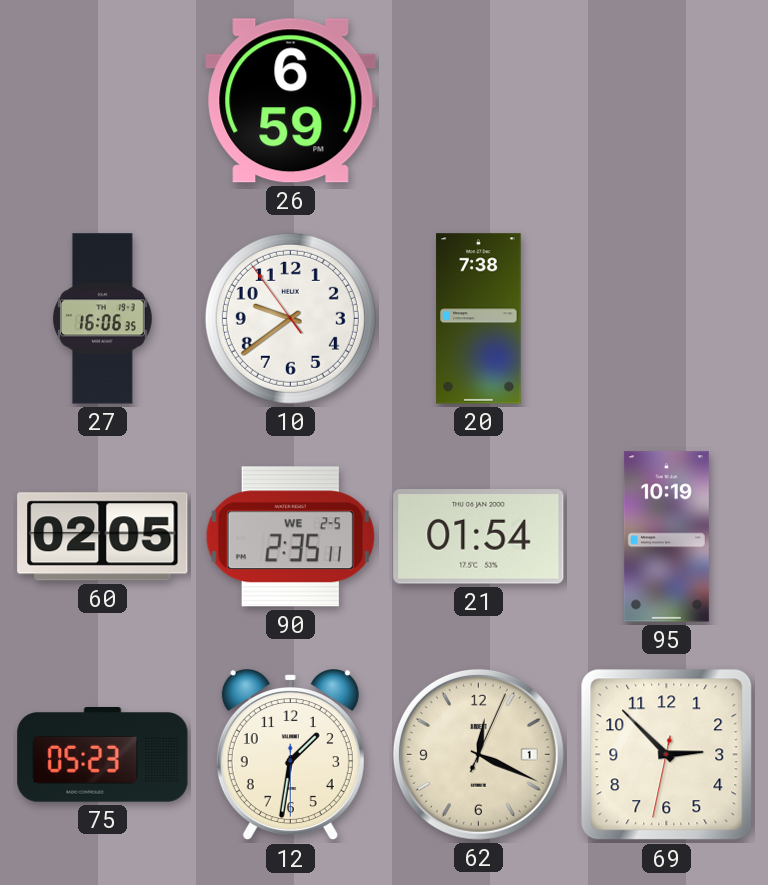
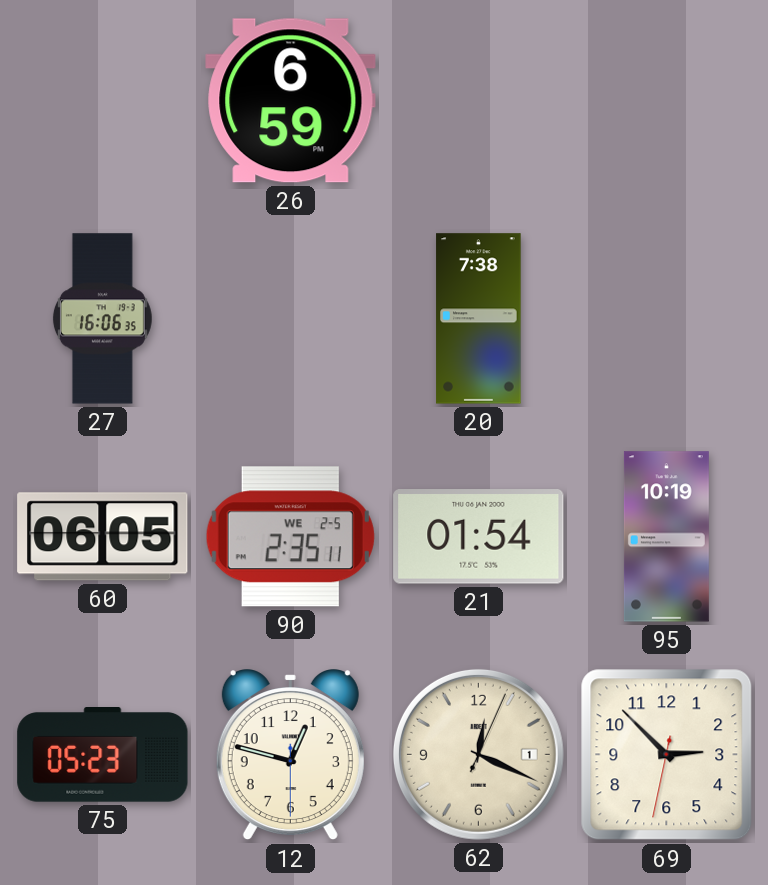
10: 9:38 -> none
60: 02:05 -> 06:05
12: 1:31 -> 12:47
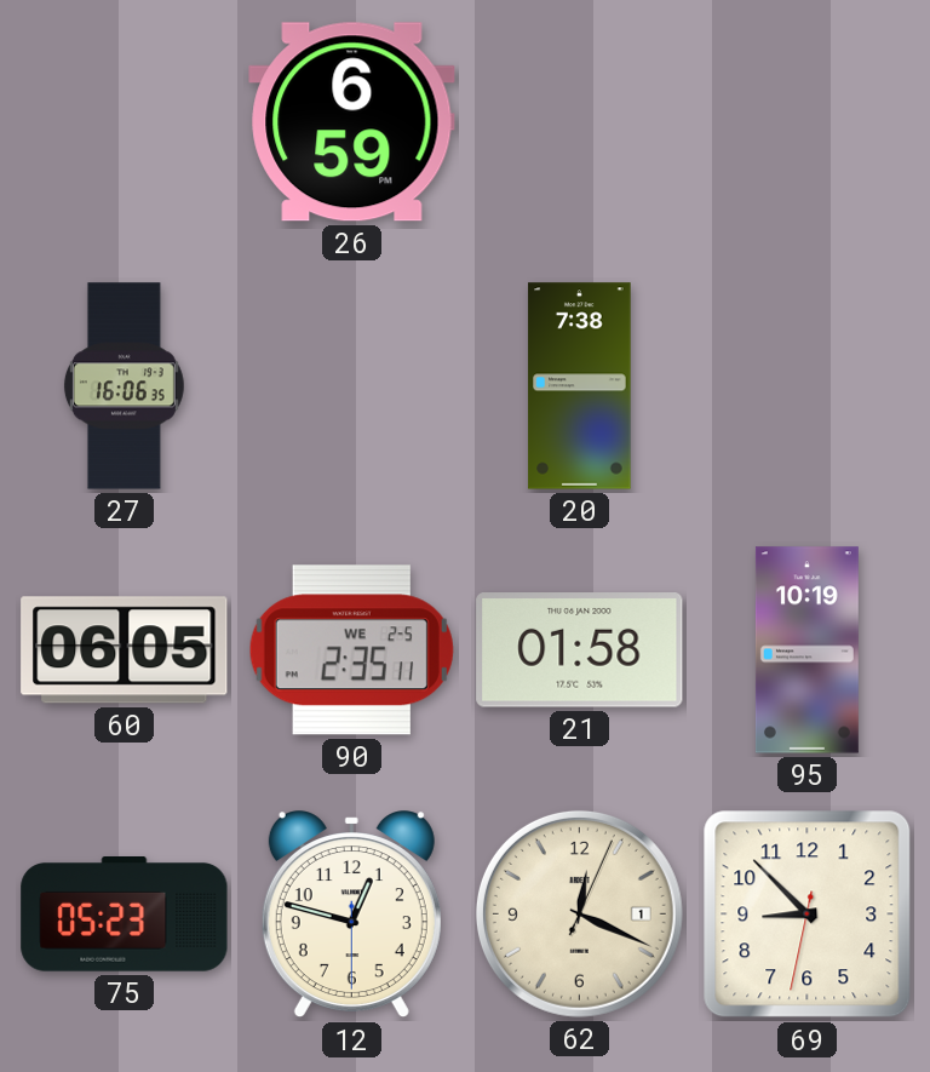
21: 01:54 -> 01:58
69: 2:52 -> 8:52
